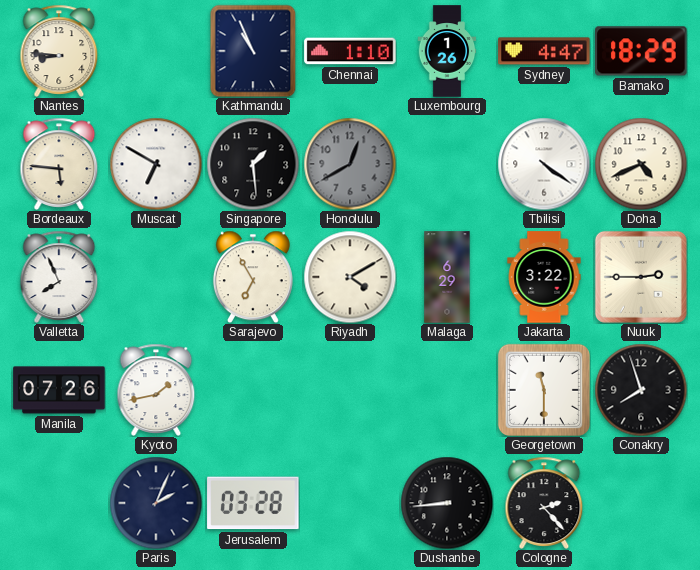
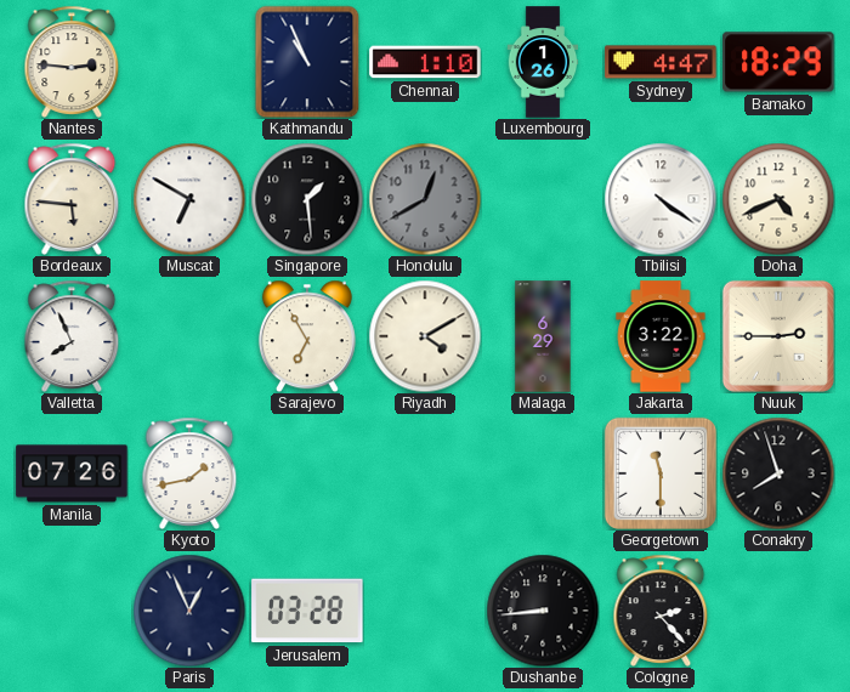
Nantes: 8:46 -> 2:46
Paris: 2:04 -> 12:56
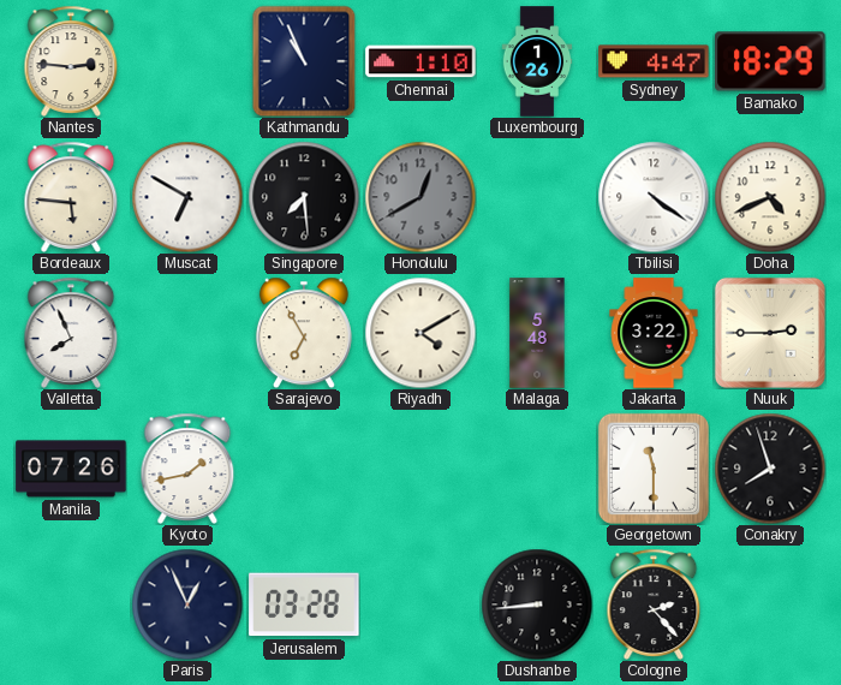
Singapore: 1:29 -> 7:29
Malaga: 6:29 -> 5:48
